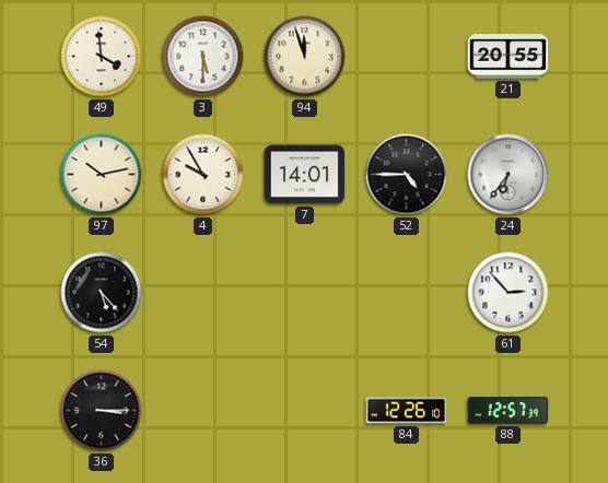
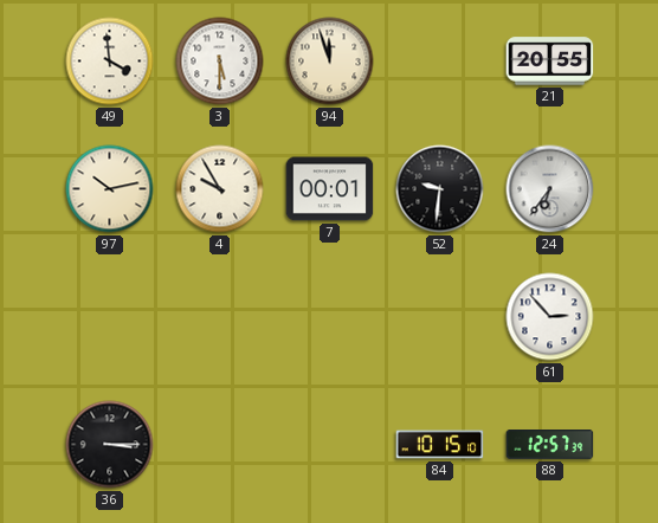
7: 14:01 -> 00:01
52: 4:45 -> 9:31
54: 5:23 -> none
84: 12:26 -> 10:15
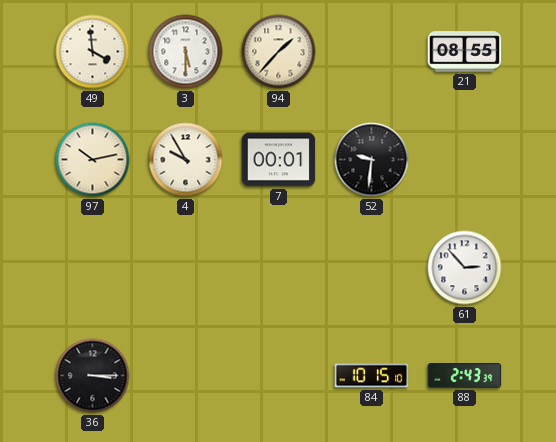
94: 11:57 -> 1:37
21: 20:55 -> 08:55
24: 6:36 -> none
88: 12:57 -> 2:43
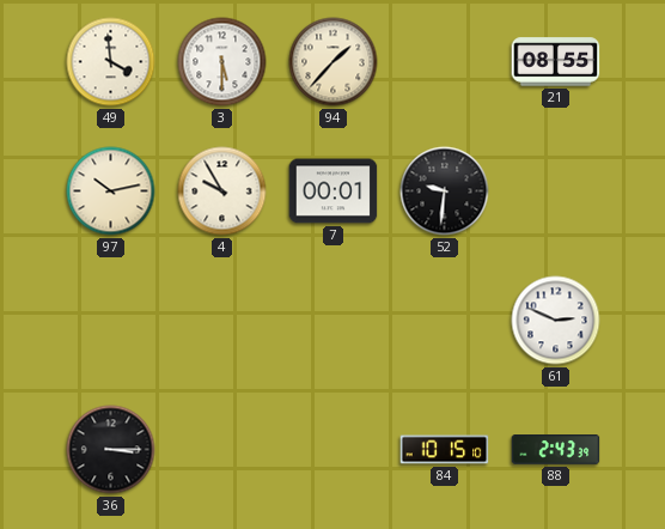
61: 2:53 -> 2:49
